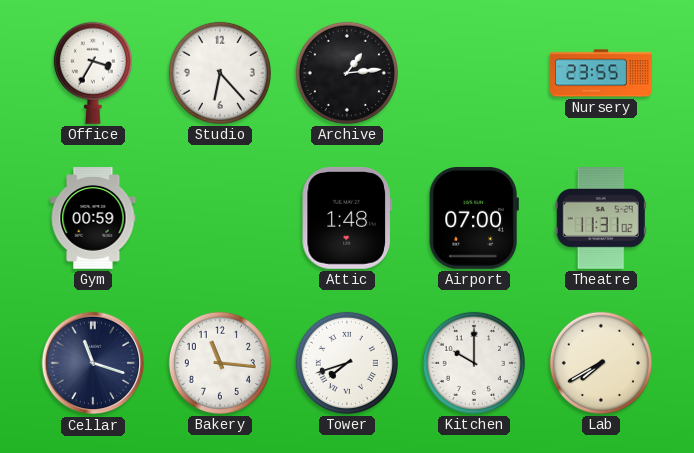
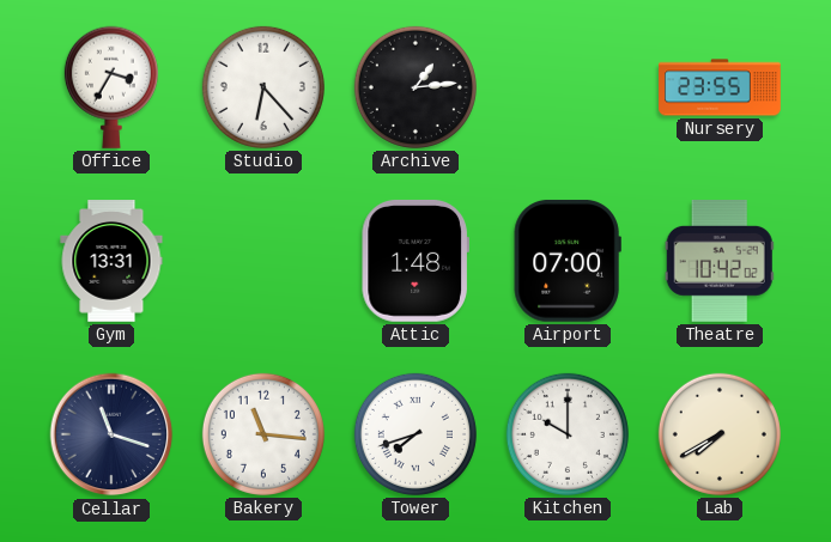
Gym: 00:59 -> 13:31
Theatre: 11:31 -> 10:42
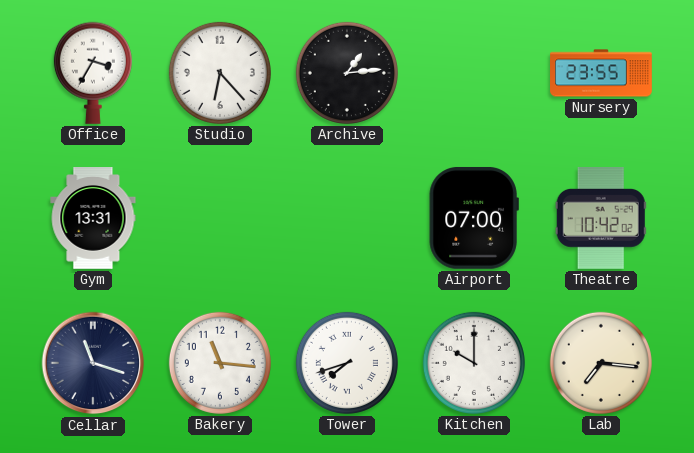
Attic: 1:48 -> none
Lab: 7:40 -> 7:16
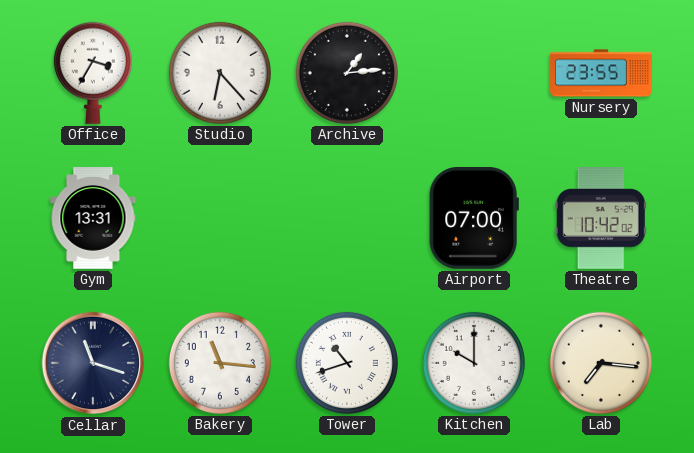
Tower: 7:42 -> 10:42
